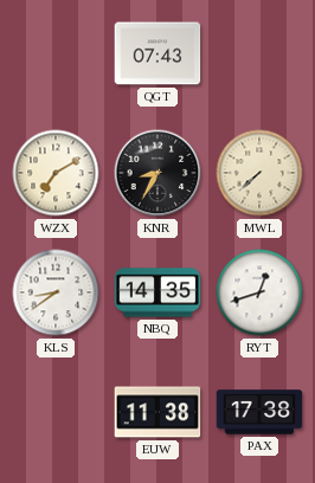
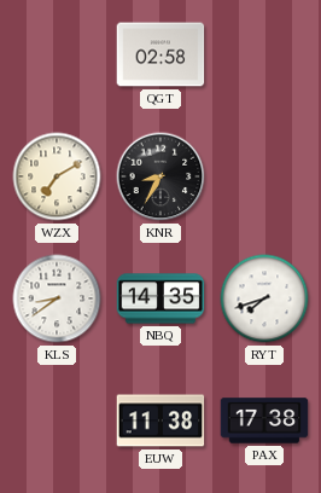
QGT: 07:43 -> 02:58
MWL: 7:38 -> none
RYT: 12:42 -> 7:42
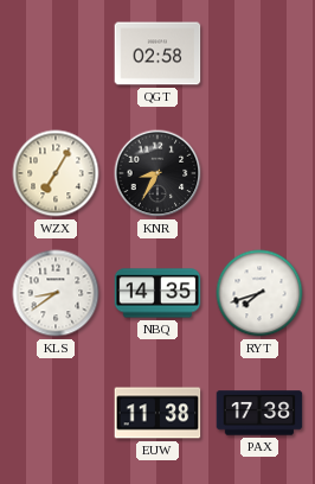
WZX: 7:10 -> 7:05
